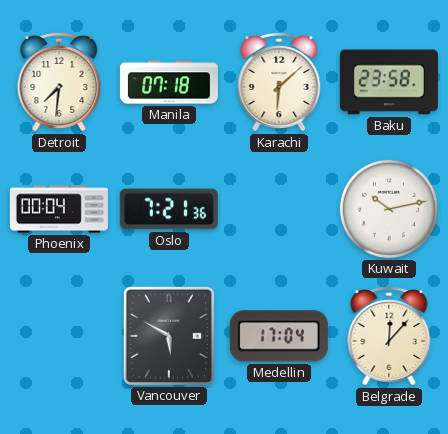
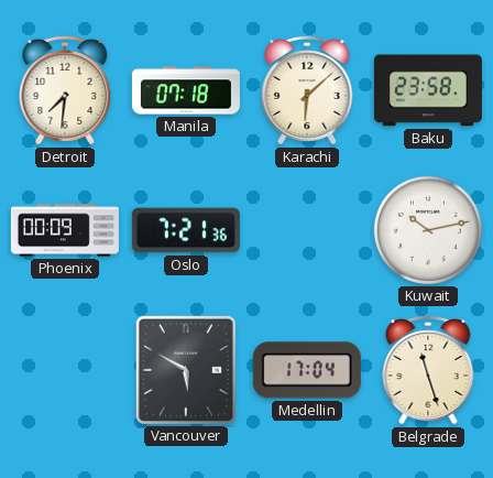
Phoenix: 00:04 -> 00:09
Belgrade: 12:07 -> 11:27
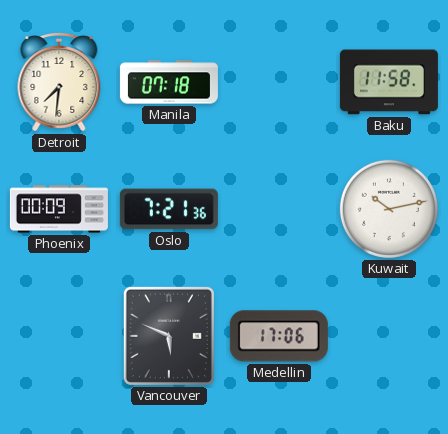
Karachi: 6:08 -> none
Baku: 23:58 -> 11:58
Vancouver: 5:50 -> 5:49
Medellin: 17:04 -> 17:06
Belgrade: 11:27 -> none
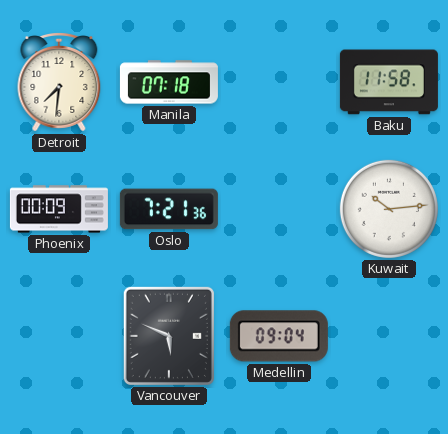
Kuwait: 10:13 -> 10:14
Medellin: 17:06 -> 09:04
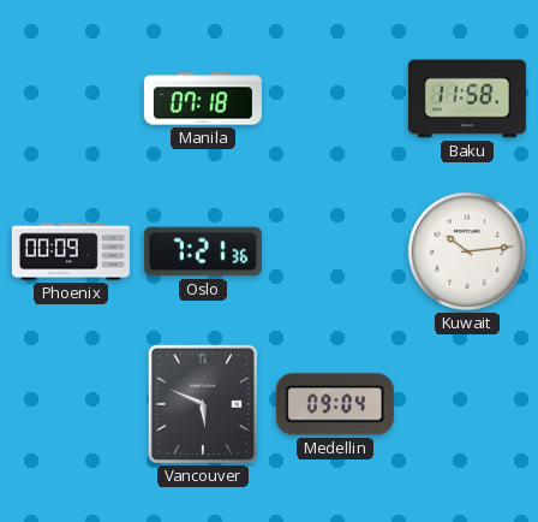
Detroit: 7:31 -> none
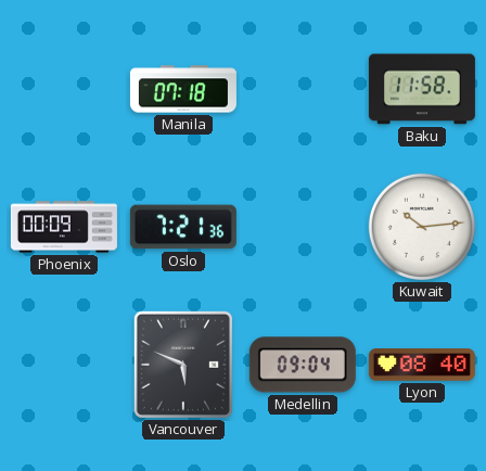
Lyon: none -> 08:40
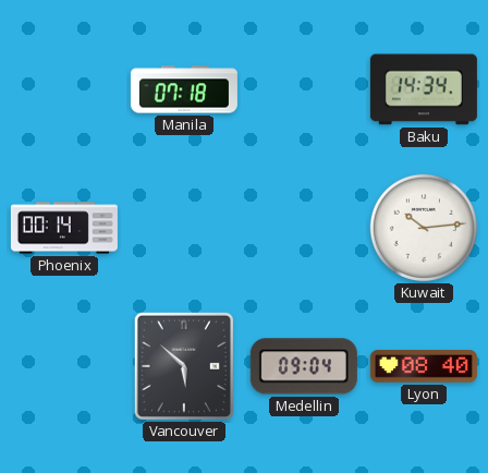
Baku: 11:58 -> 14:34
Phoenix: 00:09 -> 00:14
Oslo: 7:21 -> none
Vancouver: 5:49 -> 5:52
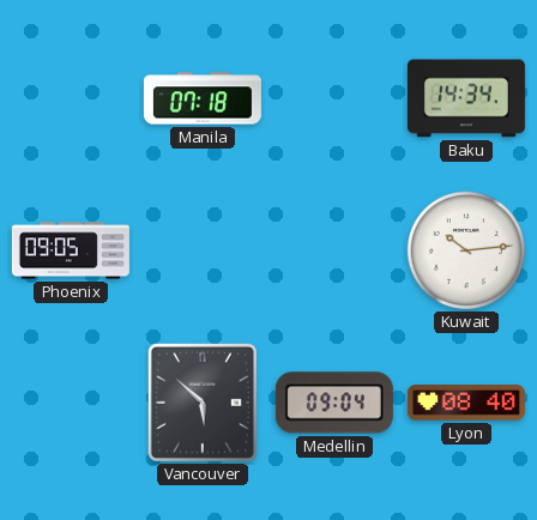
Phoenix: 00:14 -> 09:05
